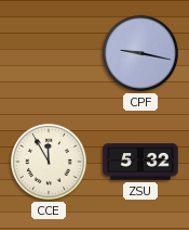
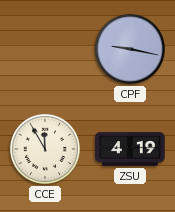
ZSU: 5:32 -> 4:19
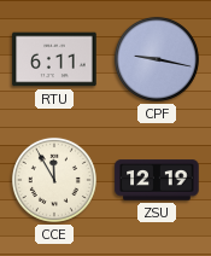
RTU: none -> 6:11
ZSU: 4:19 -> 12:19
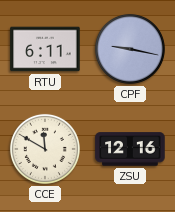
CCE: 11:55 -> 11:50
ZSU: 12:19 -> 12:16
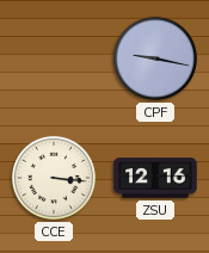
RTU: 6:11 -> none
CCE: 11:50 -> 3:16
